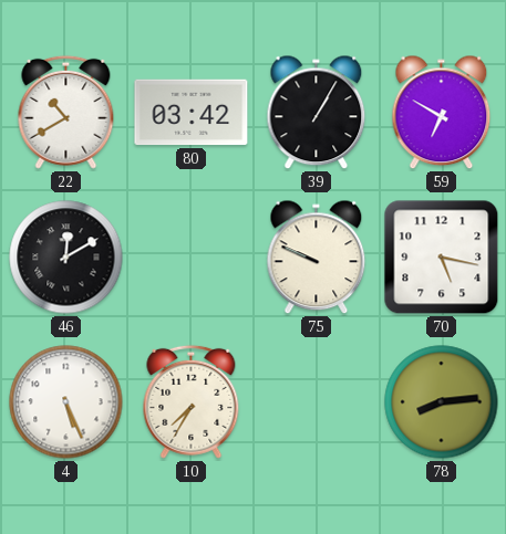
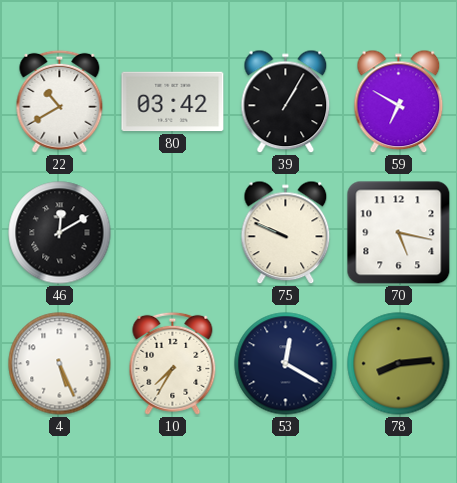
53: none -> 12:20
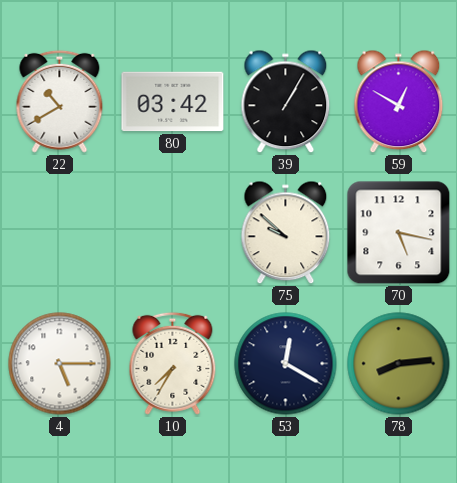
59: 6:50 -> 12:50
46: 12:10 -> none
75: 9:49 -> 9:52
4: 5:26 -> 5:15
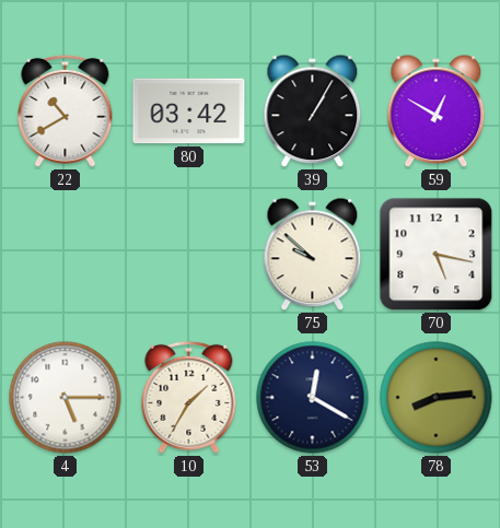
10: 7:35 -> 1:35
